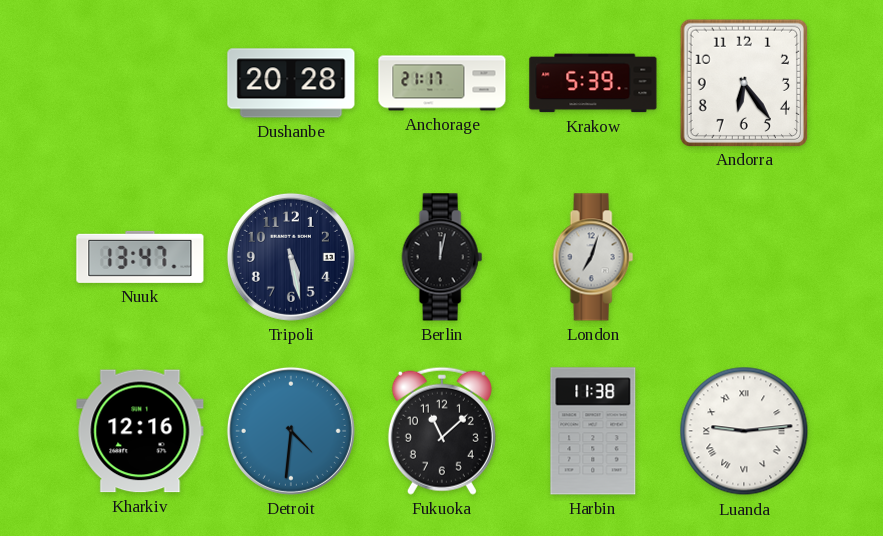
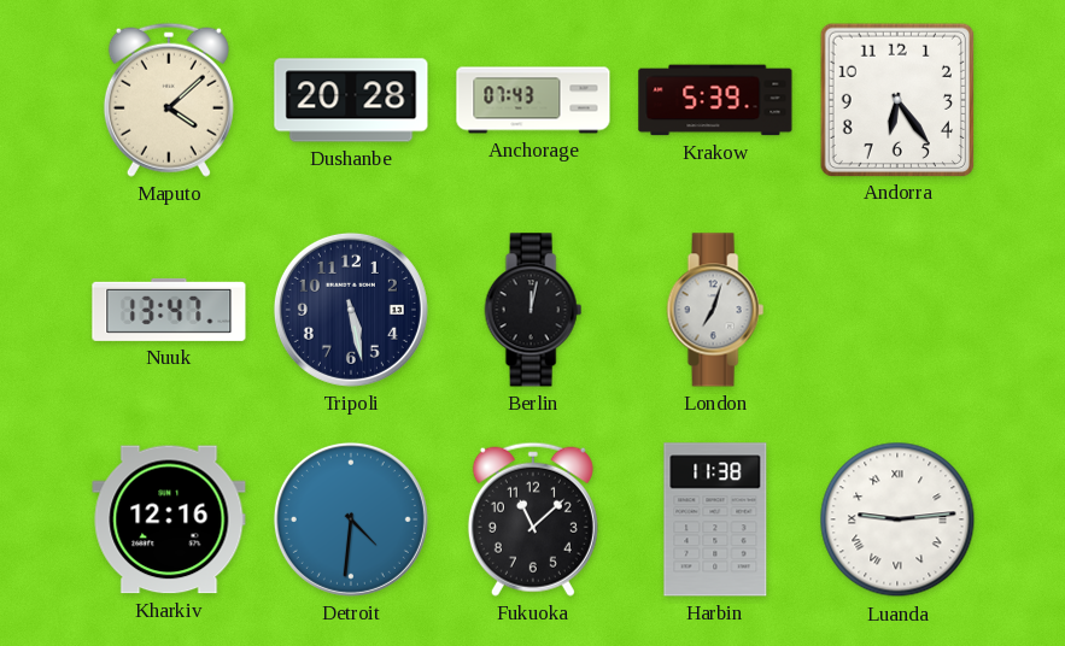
Maputo: none -> 4:08
Anchorage: 21:17 -> 07:43
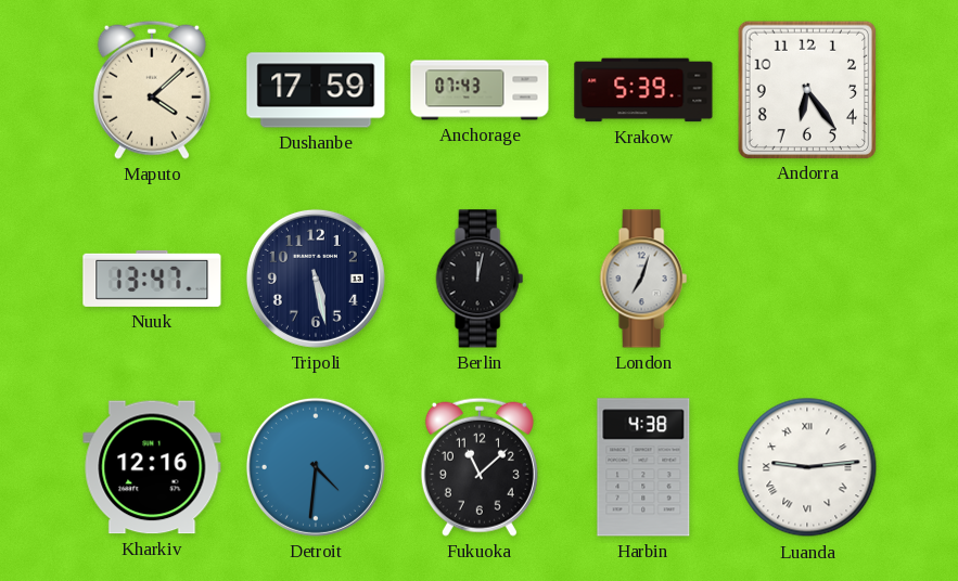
Dushanbe: 20:28 -> 17:59
Harbin: 11:38 -> 4:38
